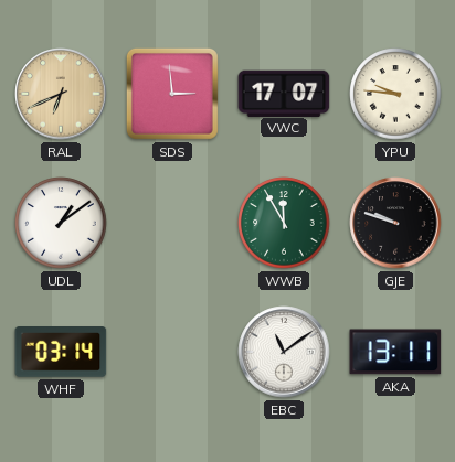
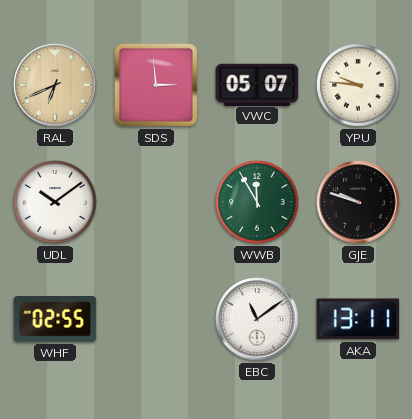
VWC: 17:07 -> 05:07
UDL: 1:09 -> 10:09
WHF: 03:14 -> 02:55
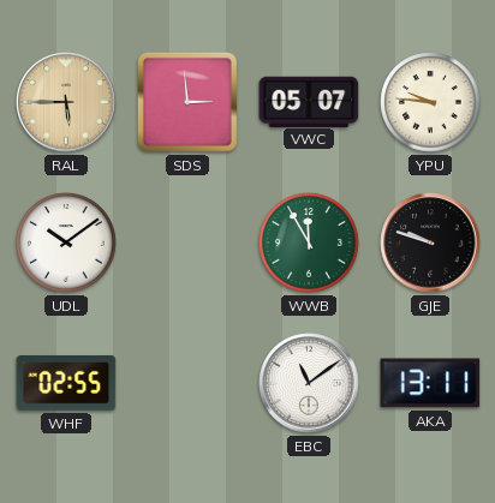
RAL: 6:41 -> 5:45
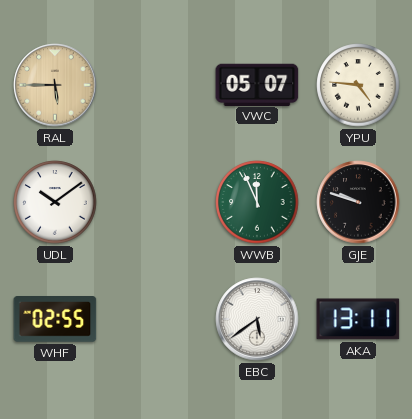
SDS: 2:59 -> none
YPU: 9:46 -> 4:46
WWB: 11:55 -> 11:56
EBC: 11:09 -> 5:39
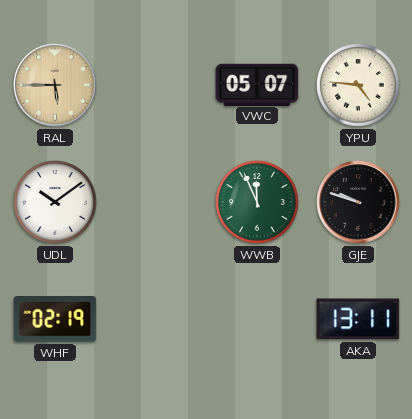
WHF: 02:55 -> 02:19
EBC: 5:39 -> none
